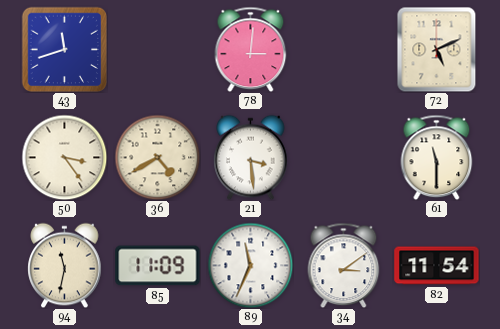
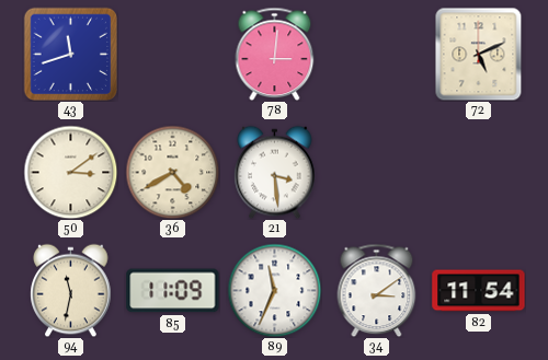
50: 3:24 -> 3:09
61: 11:30 -> none
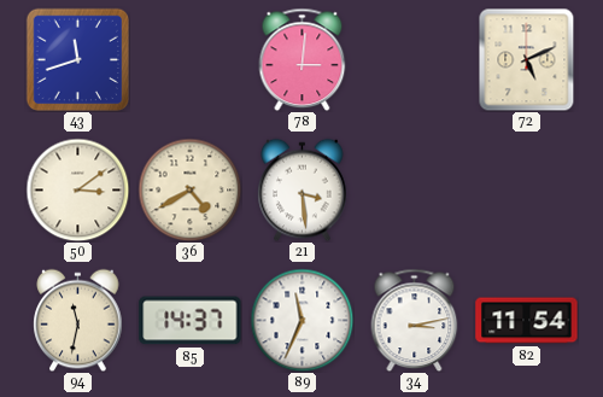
85: 11:09 -> 14:37
34: 3:09 -> 3:13
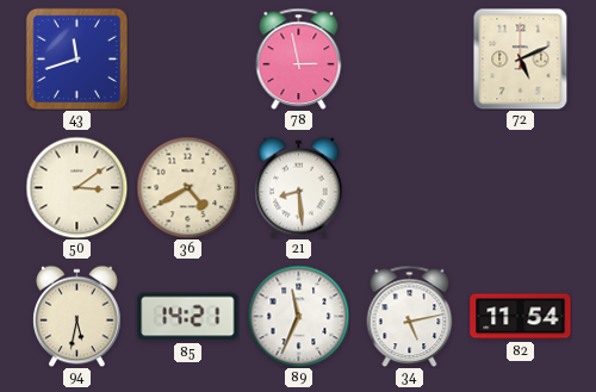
78: 3:01 -> 2:58
21: 3:29 -> 8:29
94: 11:32 -> 5:32
85: 14:37 -> 14:21
34: 3:13 -> 5:13
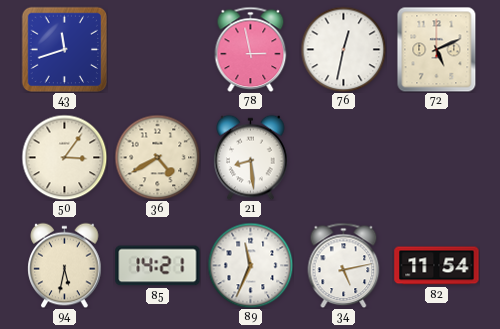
76: none -> 12:32
50: 3:09 -> 3:06
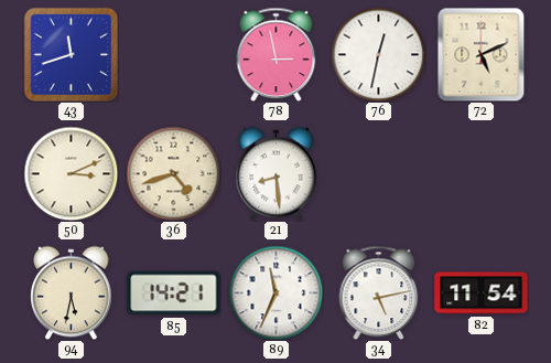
50: 3:06 -> 3:11
36: 4:40 -> 4:42
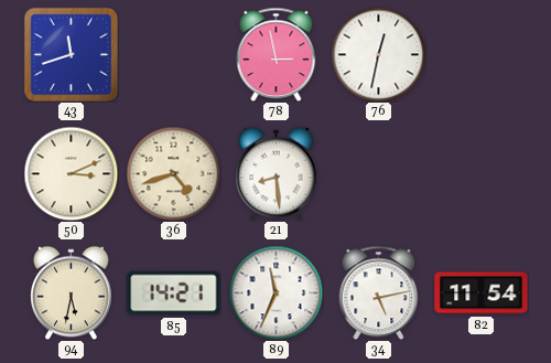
72: 5:11 -> none
